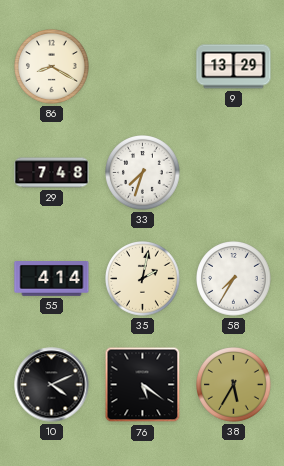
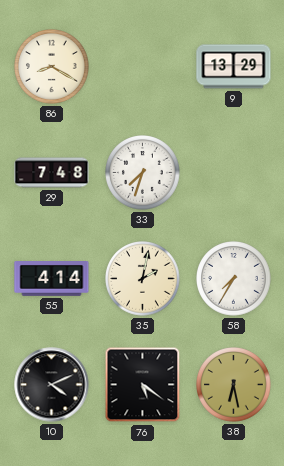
38: 5:35 -> 6:28
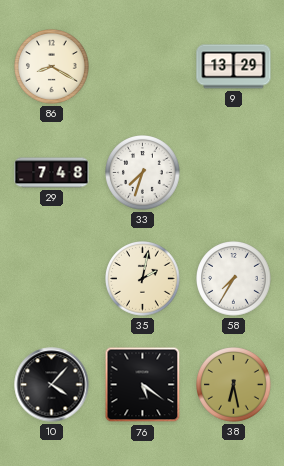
55: 4:14 -> none
10: 4:11 -> 4:07
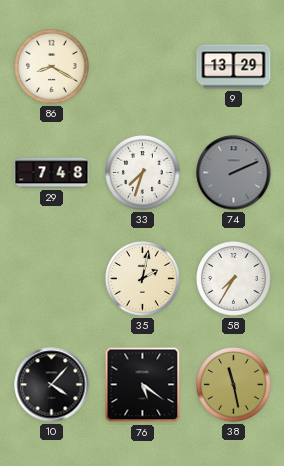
74: none -> 2:11
38: 6:28 -> 11:28
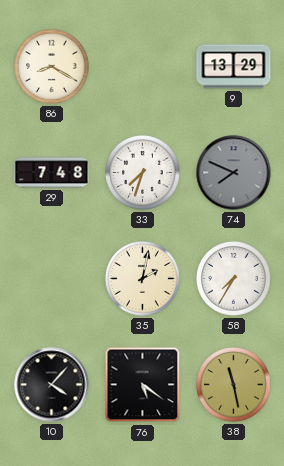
74: 2:11 -> 7:49
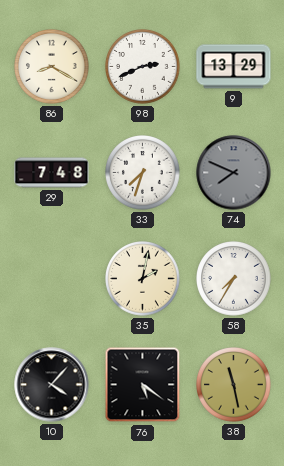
98: none -> 2:41
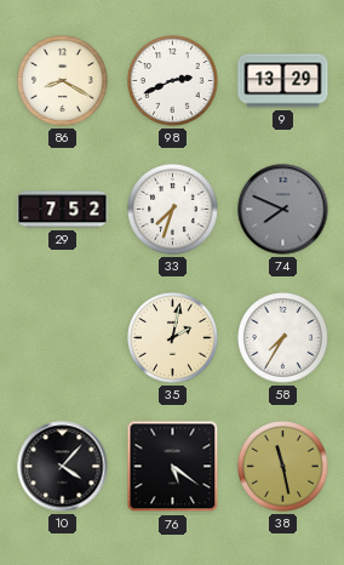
29: 7:48 -> 7:52
